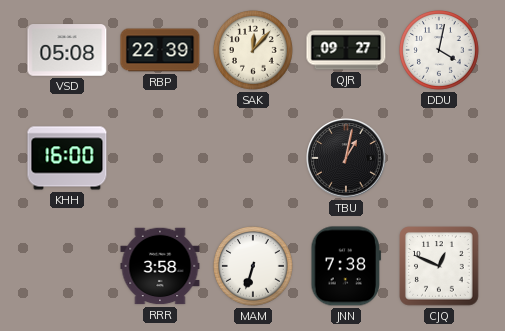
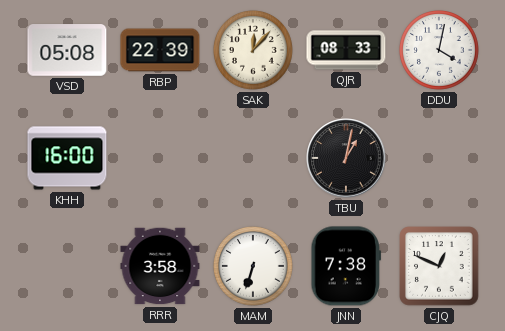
QJR: 09:27 -> 08:33
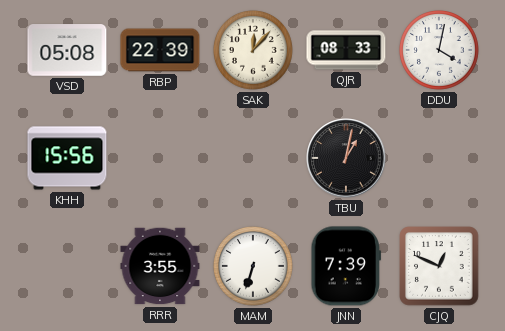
KHH: 16:00 -> 15:56
RRR: 3:58 -> 3:55
JNN: 7:38 -> 7:39
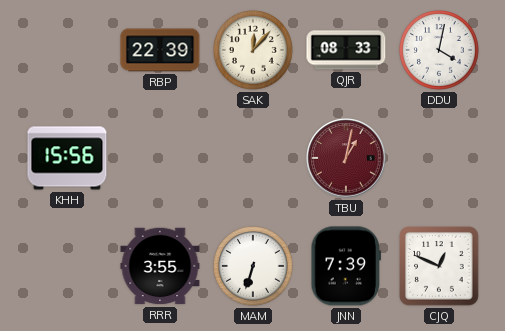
VSD: 05:08 -> none
TBU dial: black -> burgundy
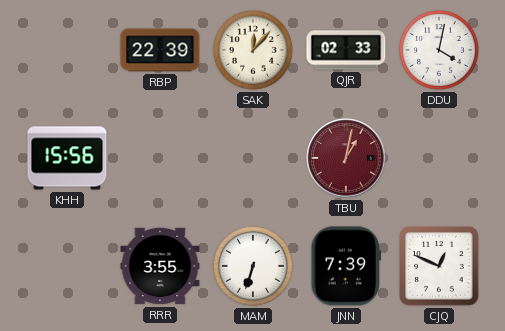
QJR: 08:33 -> 02:33
